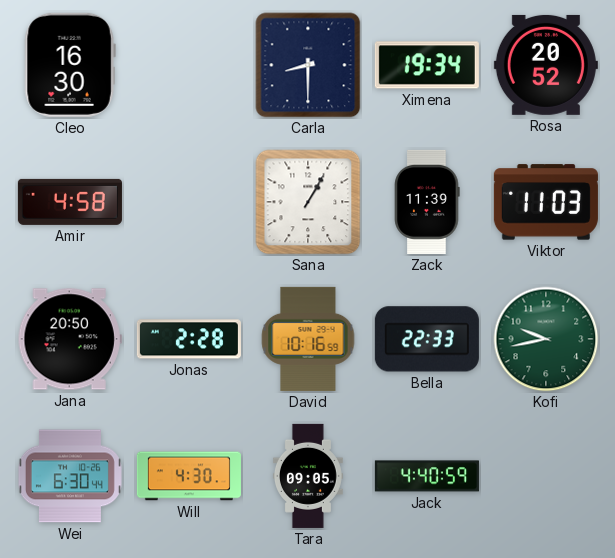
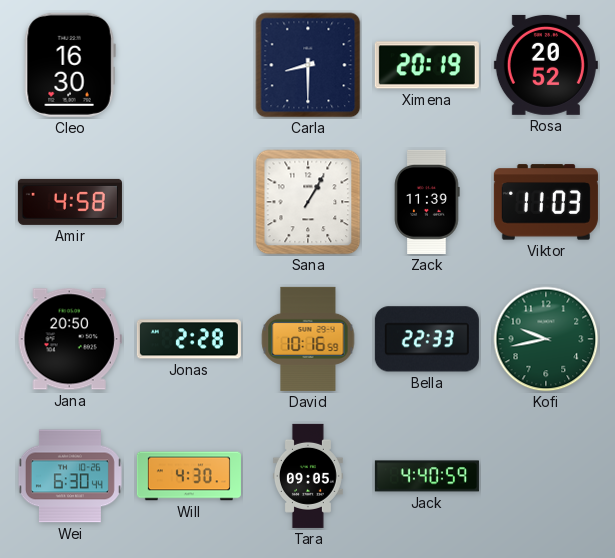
Ximena: 19:34 -> 20:19
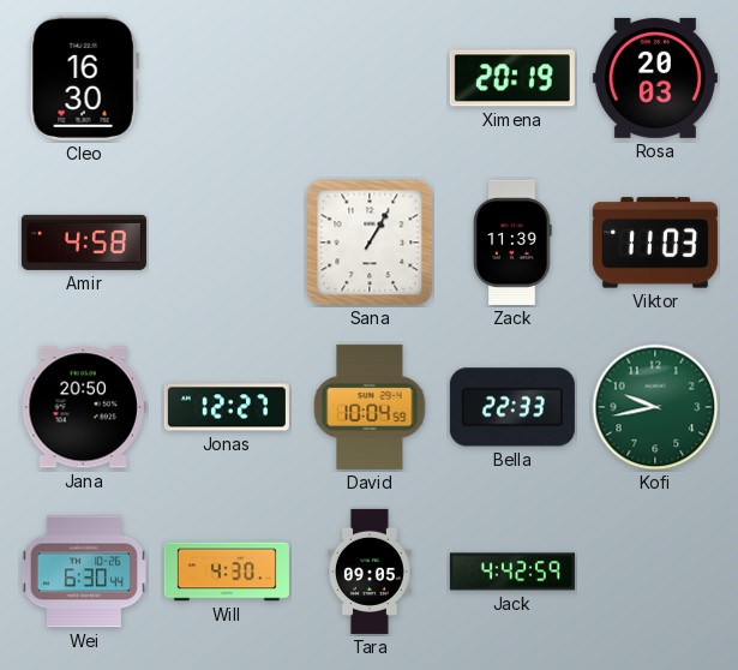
Carla: 8:30 -> none
Rosa: 20:52 -> 20:03
Jonas: 2:28 -> 12:27
David: 10:16 -> 10:04
Jack: 4:40 -> 4:42
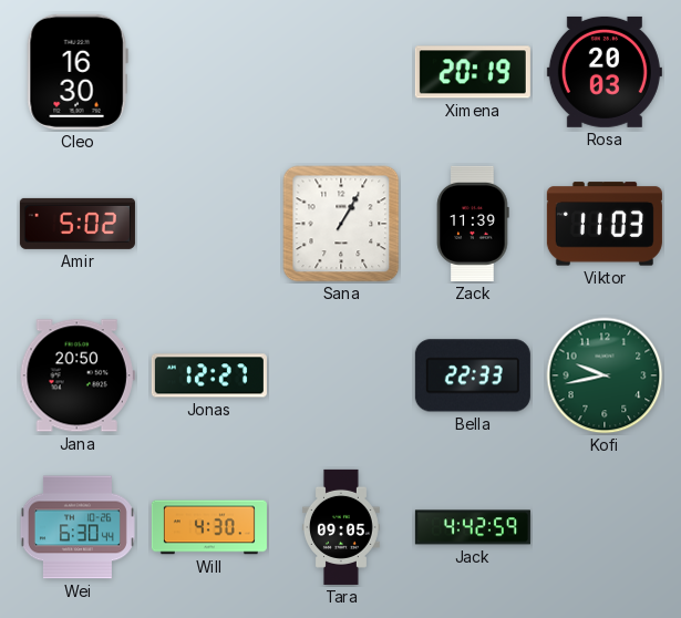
Amir: 4:58 -> 5:02
David: 10:04 -> none
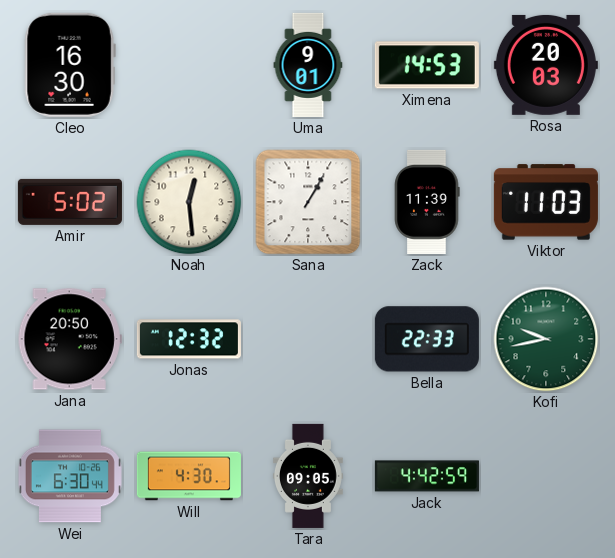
Uma: none -> 9:01
Ximena: 20:19 -> 14:53
Noah: none -> 12:29
Jonas: 12:27 -> 12:32
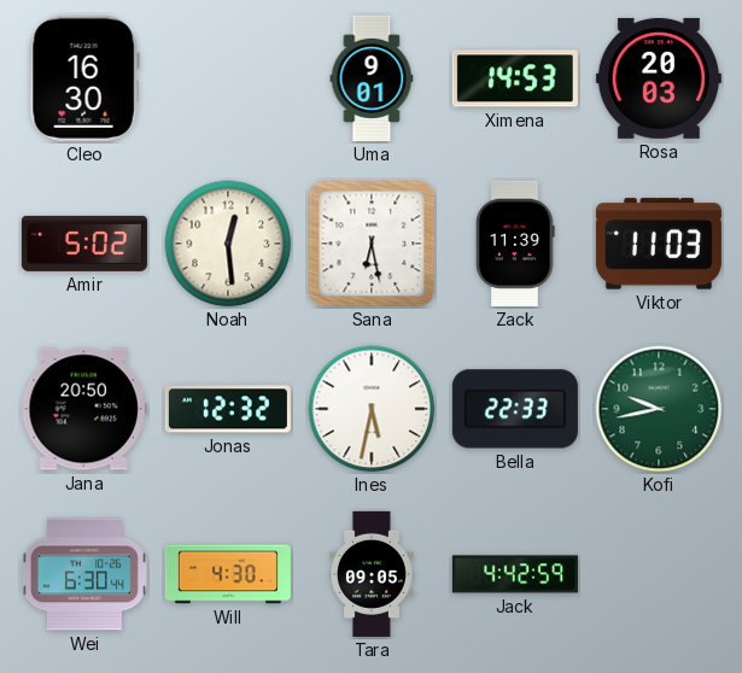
Sana: 1:05 -> 6:28
Ines: none -> 5:32
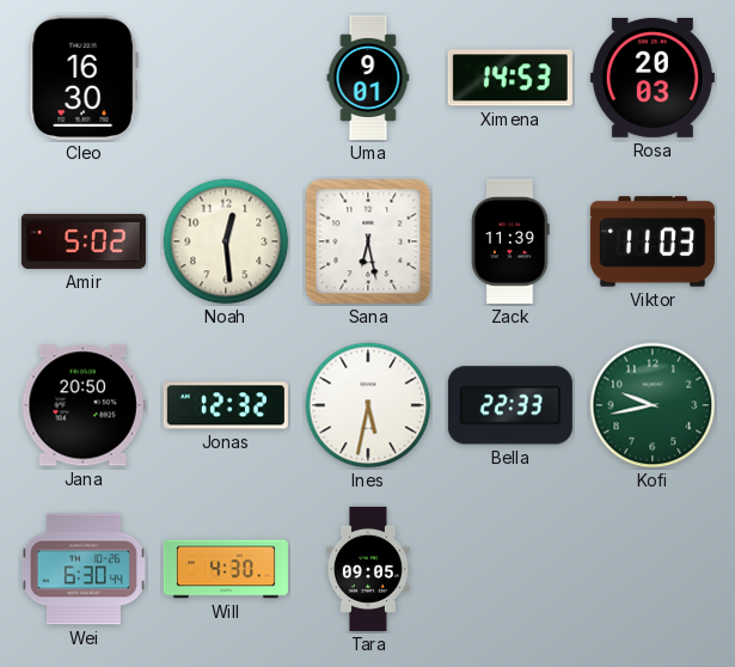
Jack: 4:42 -> none
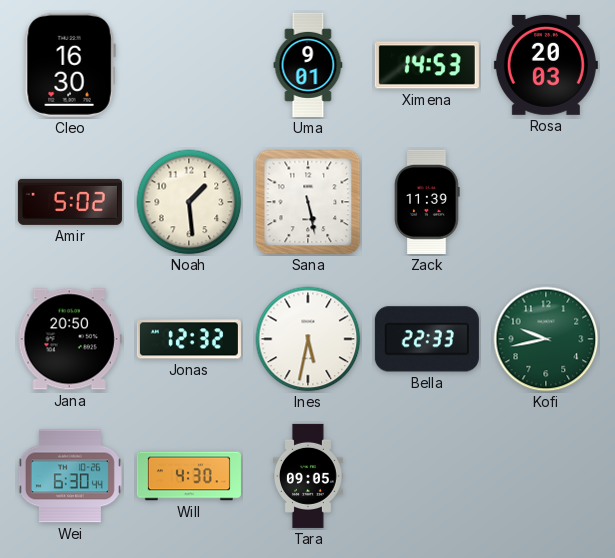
Noah: 12:29 -> 1:29
Sana: 6:28 -> 5:28
Viktor: 11:03 -> none
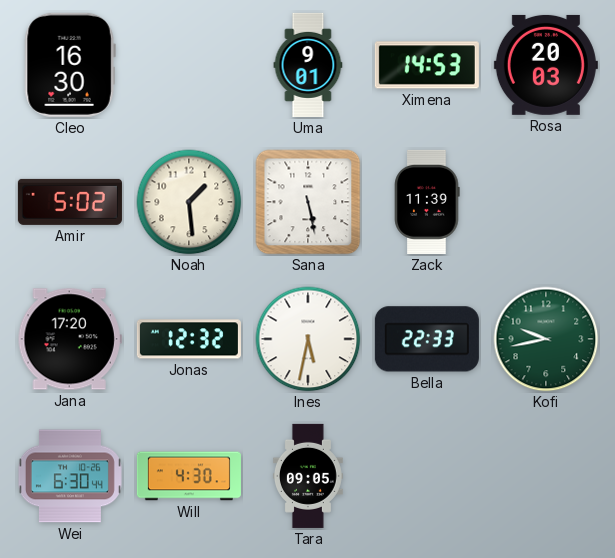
Jana: 20:50 -> 17:20
